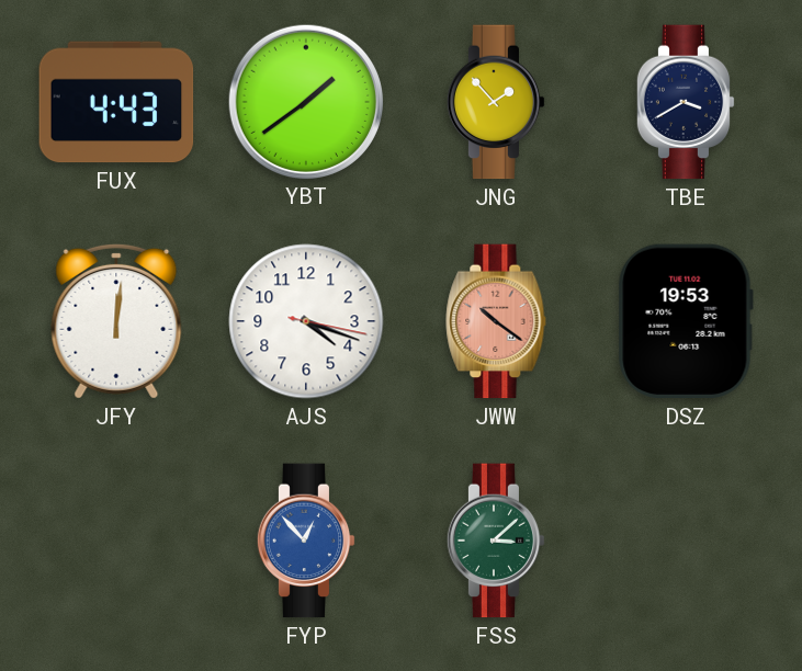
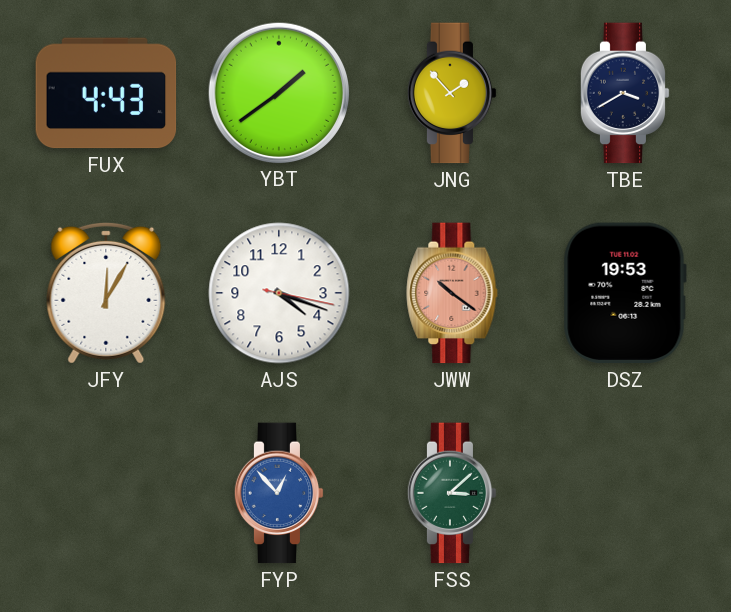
JFY: 12:01 -> 12:05
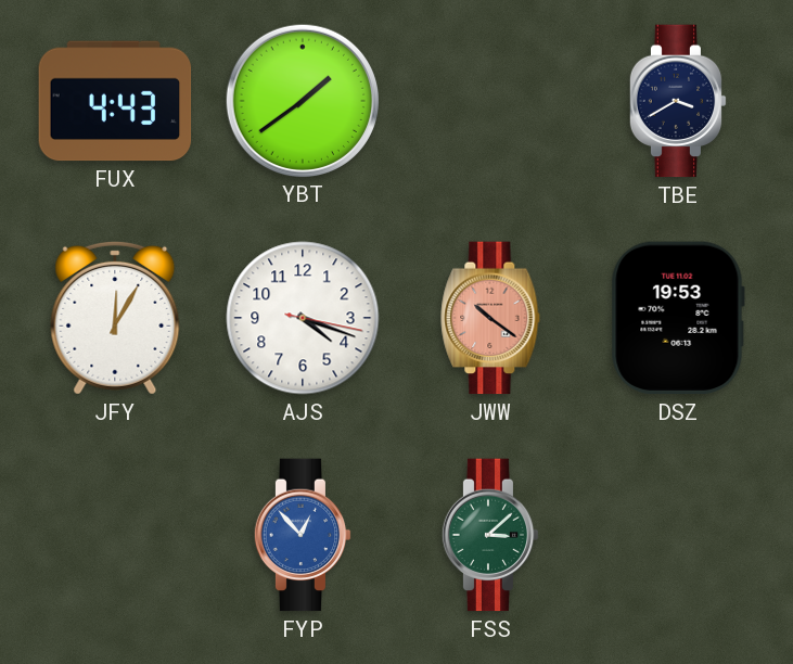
JNG: 1:53 -> none
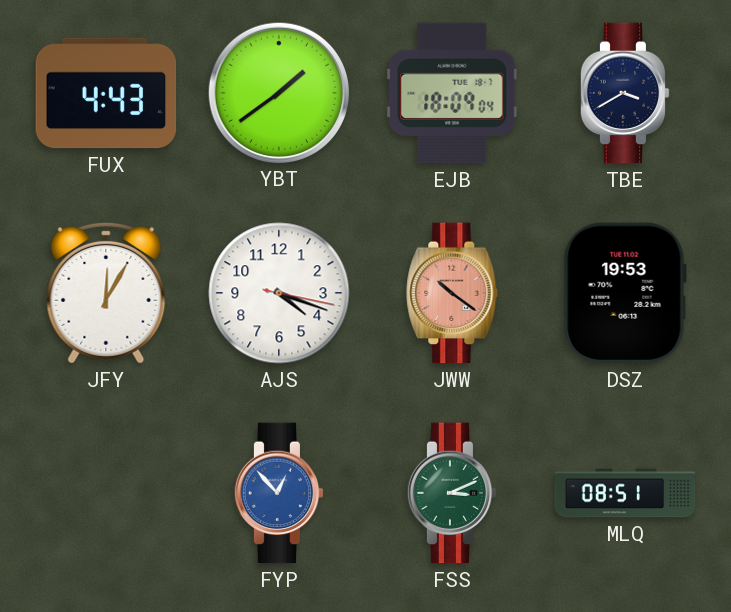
EJB: none -> 18:09
FSS: 3:08 -> 3:11
MLQ: none -> 08:51
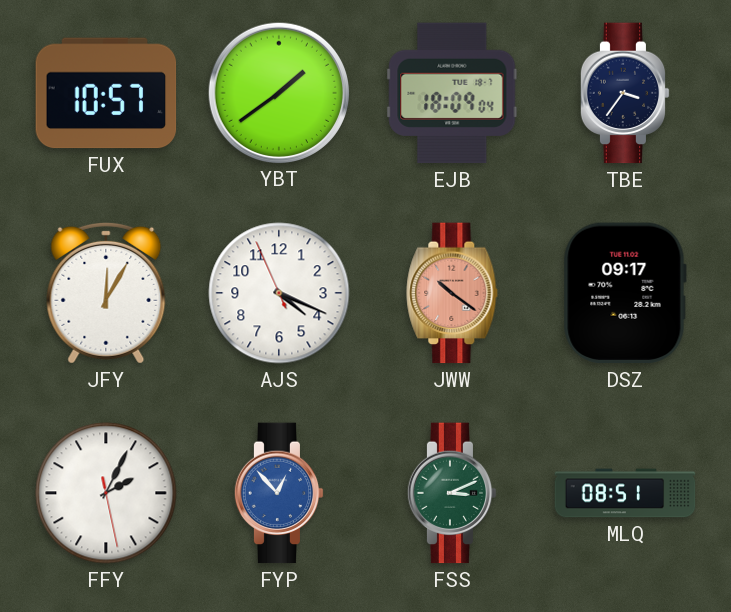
FUX: 4:43 -> 10:57
TBE: 3:40 -> 3:36
AJS: 4:18:17 -> 4:18:56
DSZ: 19:53 -> 09:17
FFY: none -> 2:04
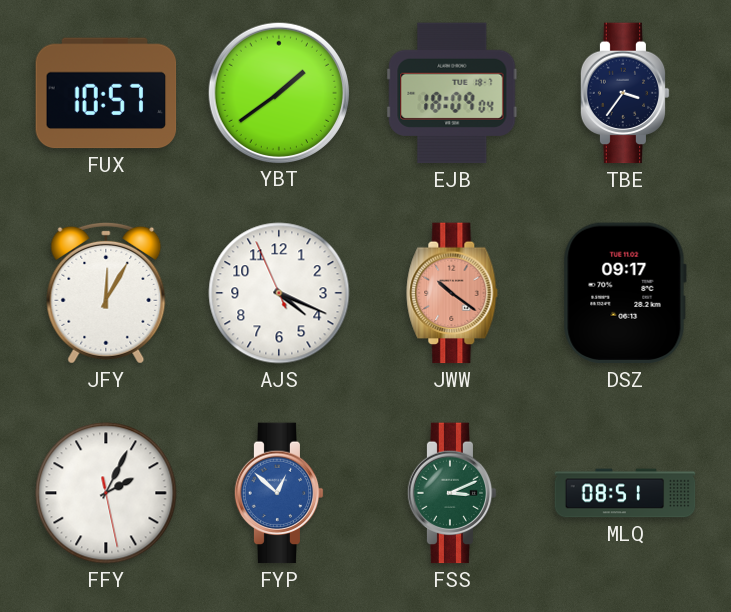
FYP: 12:53 -> 12:52
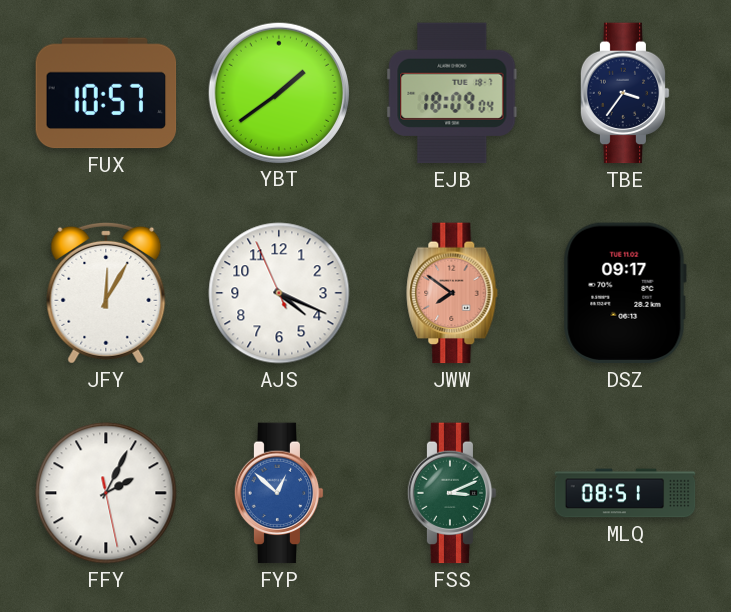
JWW: 10:21 -> 7:51
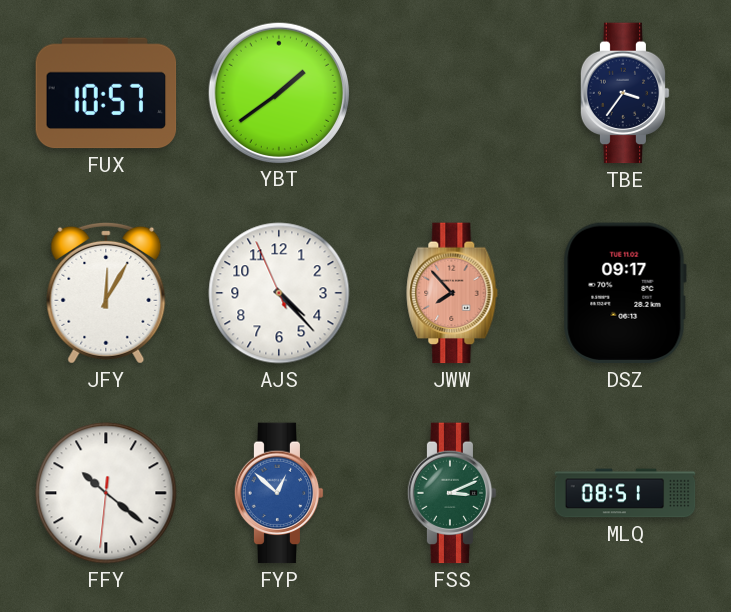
EJB: 18:09 -> none
AJS: 4:18 -> 4:22
JWW: 7:51 -> 7:53
FFY: 2:04 -> 10:21
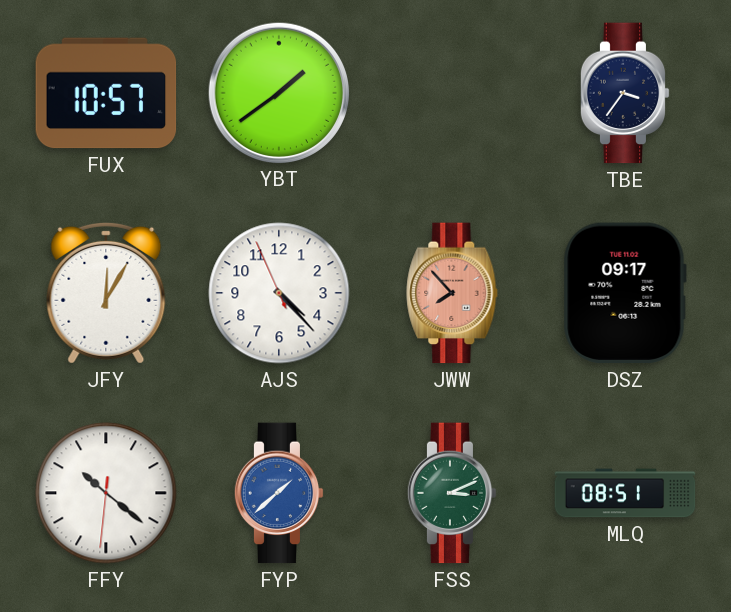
FYP: 12:52 -> 1:38
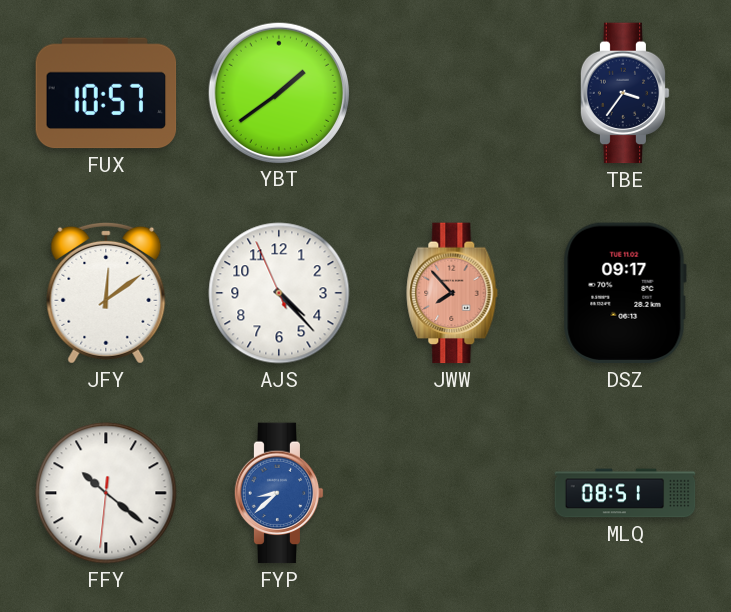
JFY: 12:05 -> 12:09
FYP: 1:38 -> 8:38
FSS: 3:11 -> none
